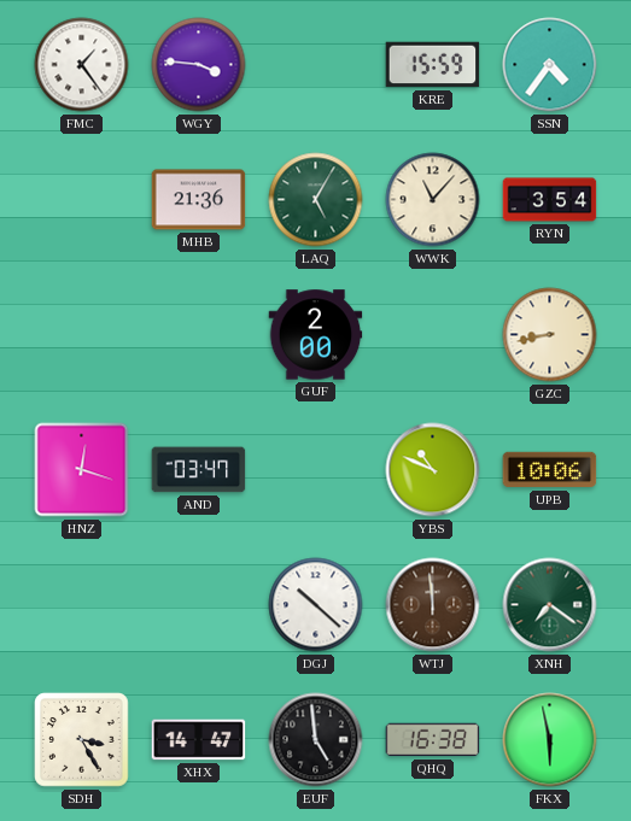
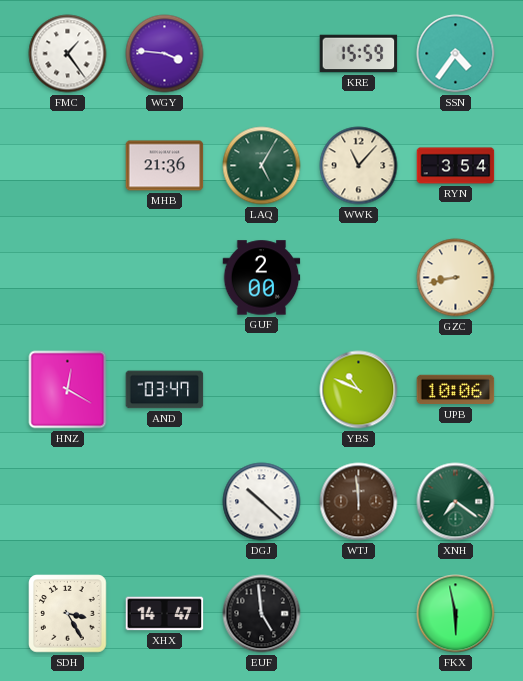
HNZ: 12:18 -> 12:20
QHQ: 16:38 -> none
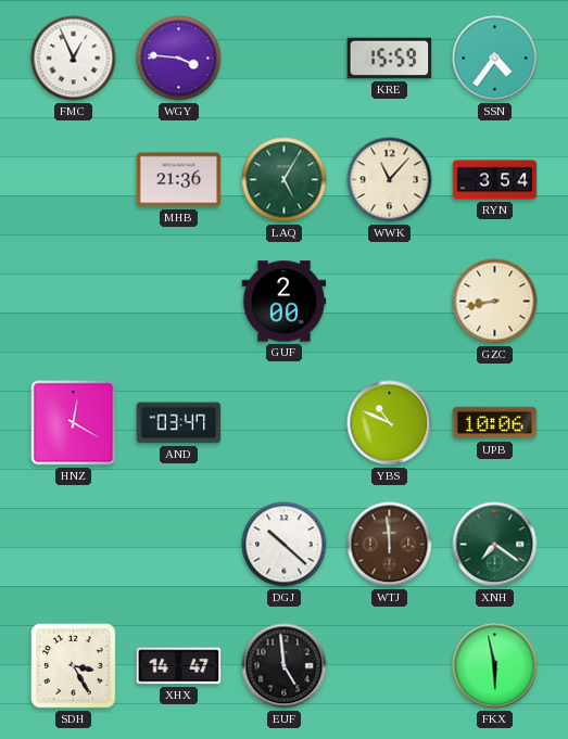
FMC: 1:24 -> 12:56
